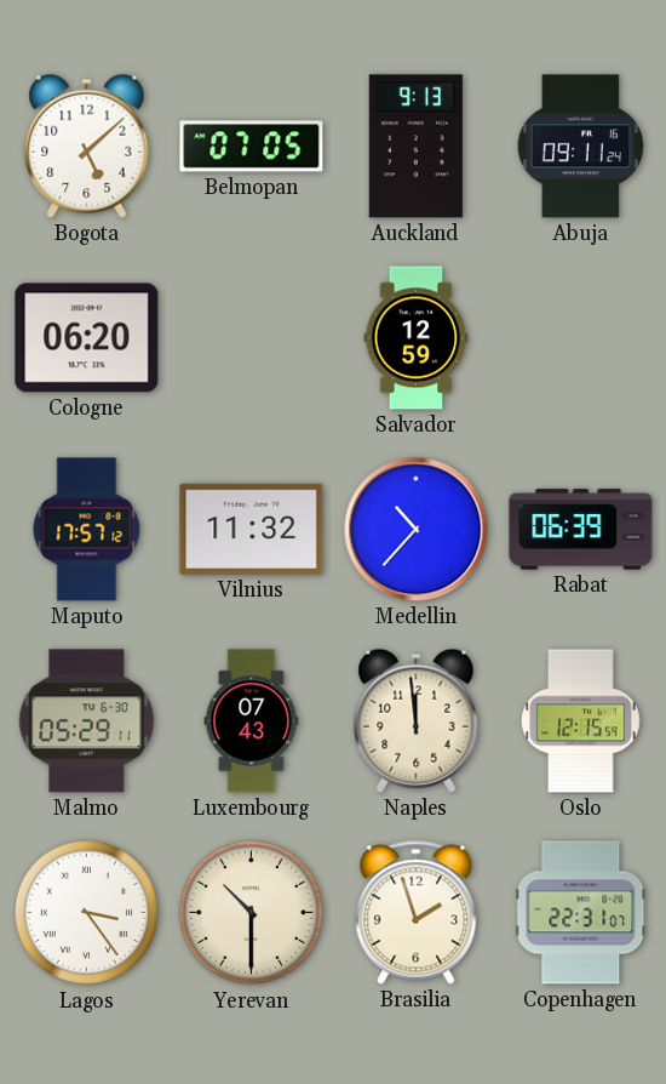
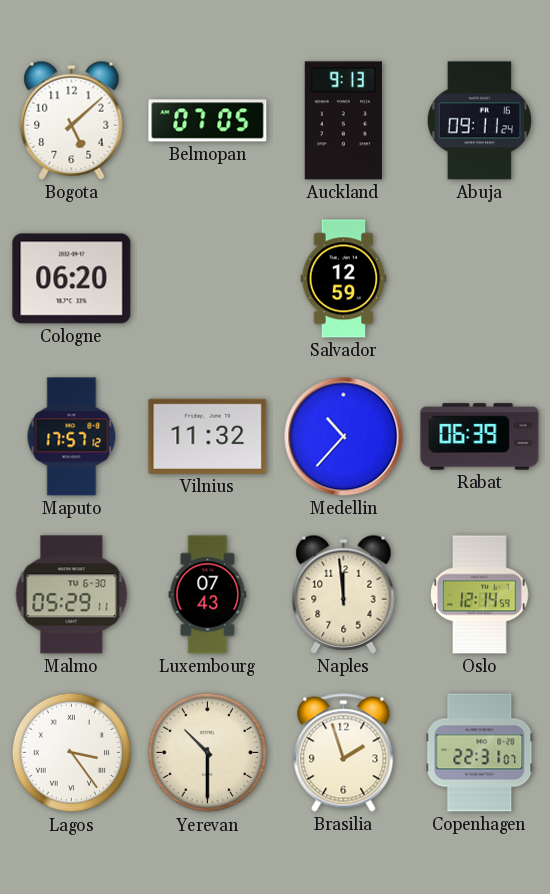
Oslo: 12:15 -> 12:14
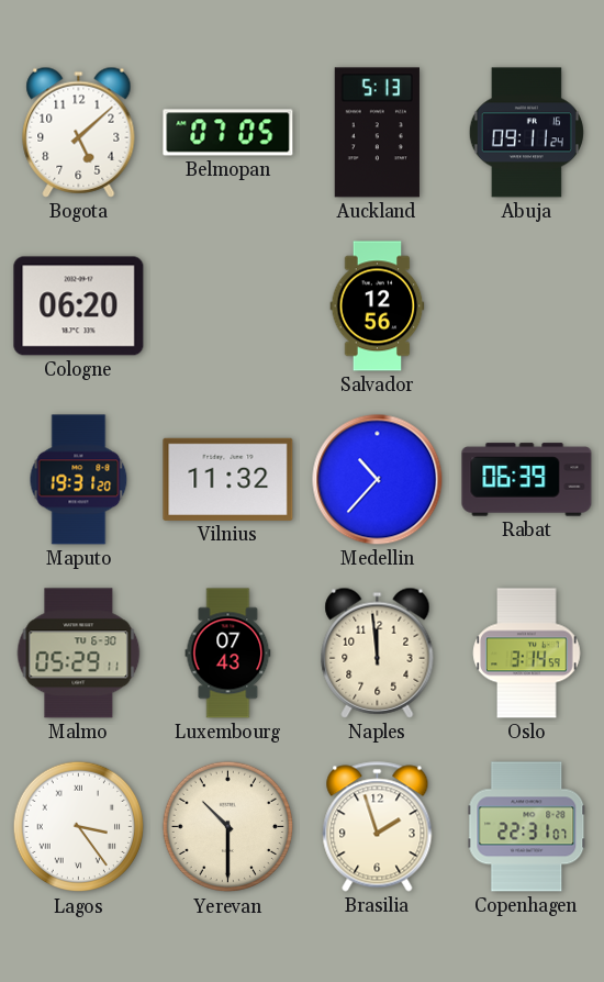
Auckland: 9:13 -> 5:13
Salvador: 12:59 -> 12:56
Maputo: 17:57 -> 19:31
Oslo: 12:14 -> 3:14
